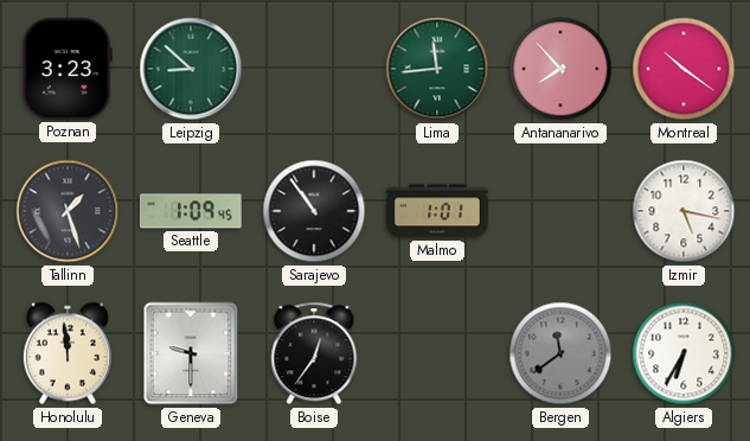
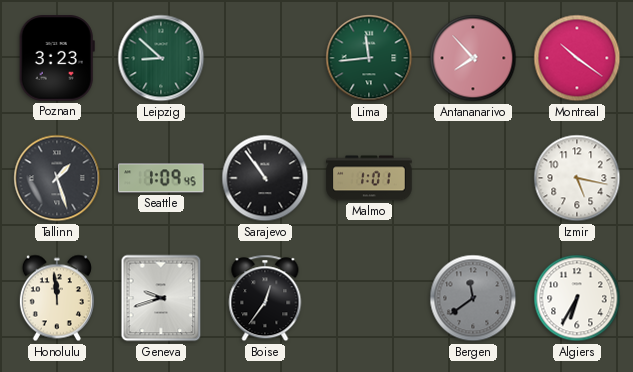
Geneva: 9:30 -> 9:42
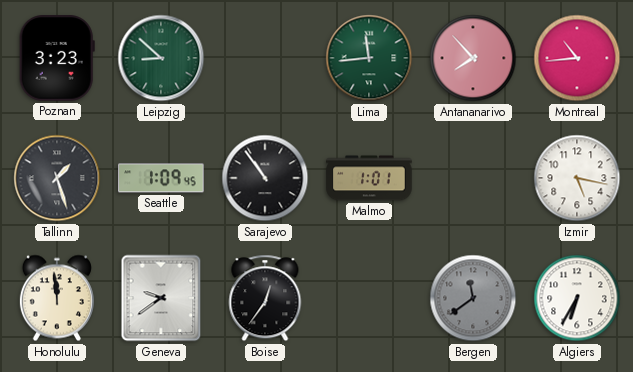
Montreal: 10:21 -> 10:44
Geneva: 9:42 -> 9:39
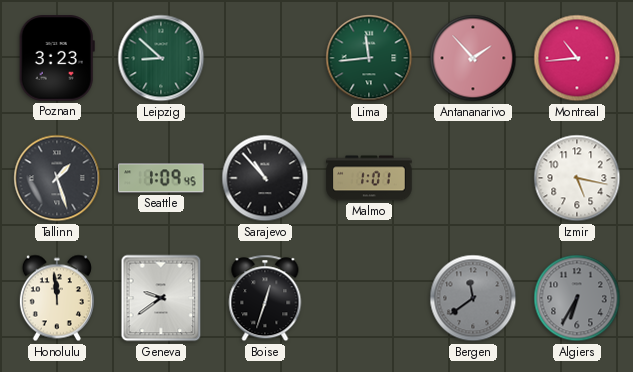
Antananarivo: 7:53 -> 1:53
Sarajevo: 10:54 -> 10:53
Boise: 12:36 -> 12:33
Algiers dial: white -> grey
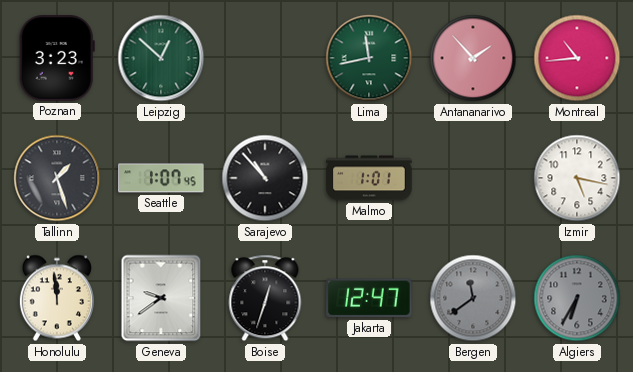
Leipzig: 8:52 -> 12:52
Lima: 11:44 -> 11:43
Seattle: 1:09 -> 1:07
Jakarta: none -> 12:47
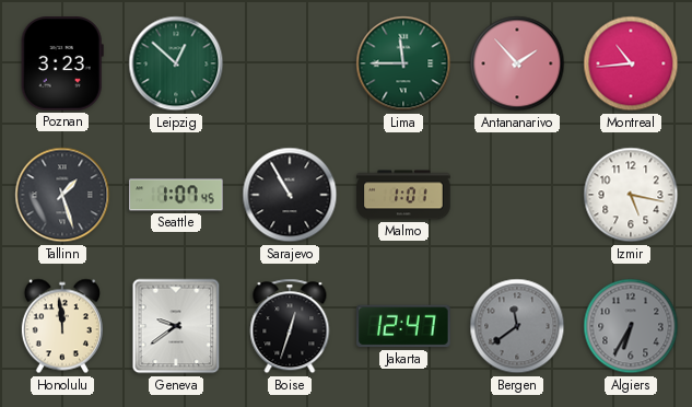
Lima: 11:43 -> 11:45
Sarajevo: 10:53 -> 10:55
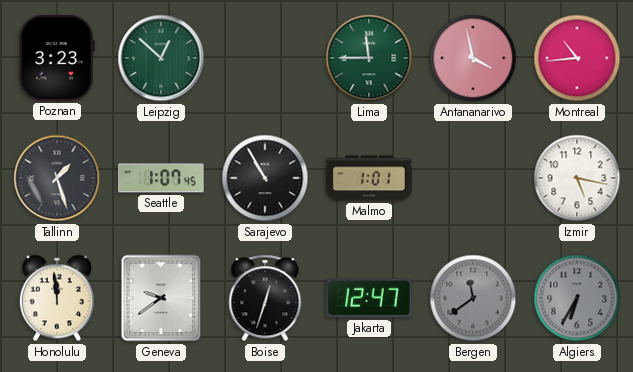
Antananarivo: 1:53 -> 3:58
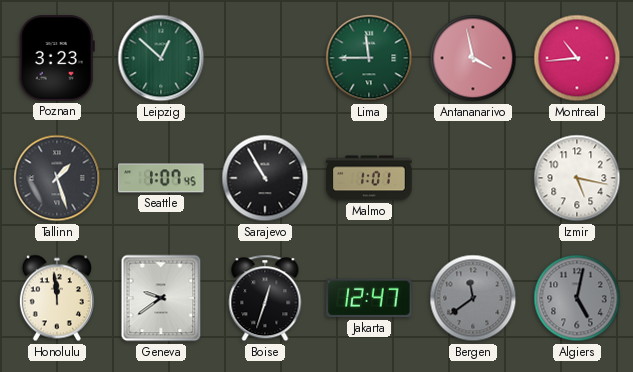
Algiers: 6:35 -> 5:02
